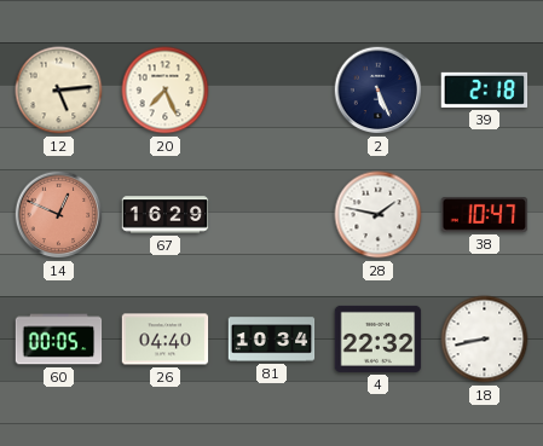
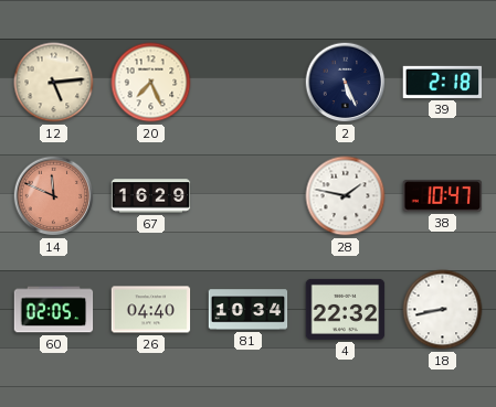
14: 12:49 -> 11:49
60: 00:05 -> 02:05
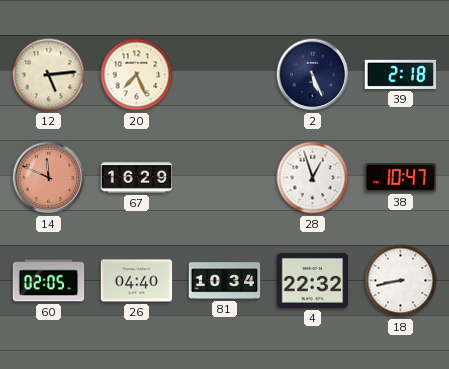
28: 1:47 -> 12:57
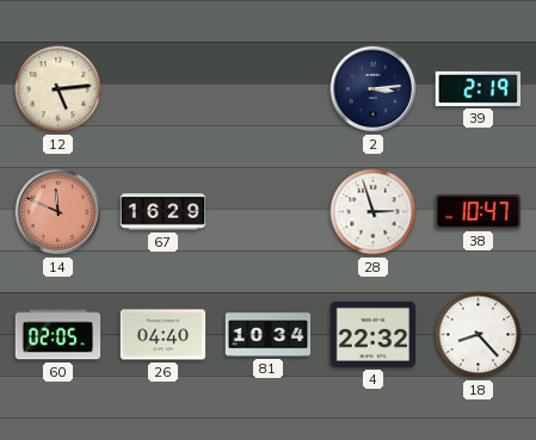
20: 7:26 -> none
2: 5:26 -> 3:14
39: 2:18 -> 2:19
28: 12:57 -> 2:57
18: 8:43 -> 8:23
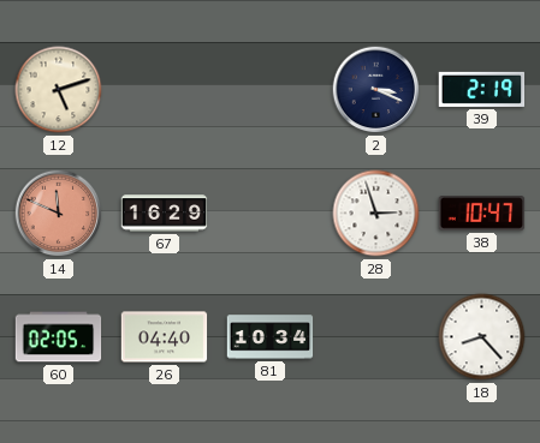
12: 5:14 -> 5:12
2: 3:14 -> 3:19
4: 22:32 -> none
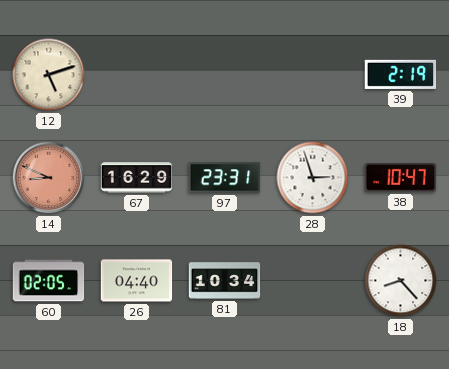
2: 3:19 -> none
14: 11:49 -> 8:49
97: none -> 23:31
